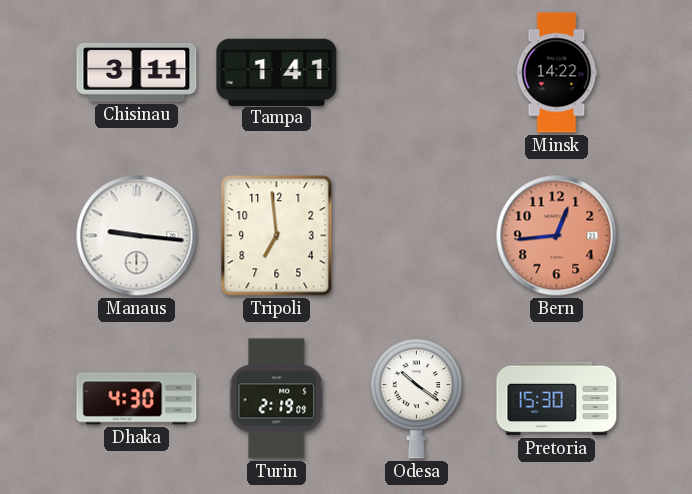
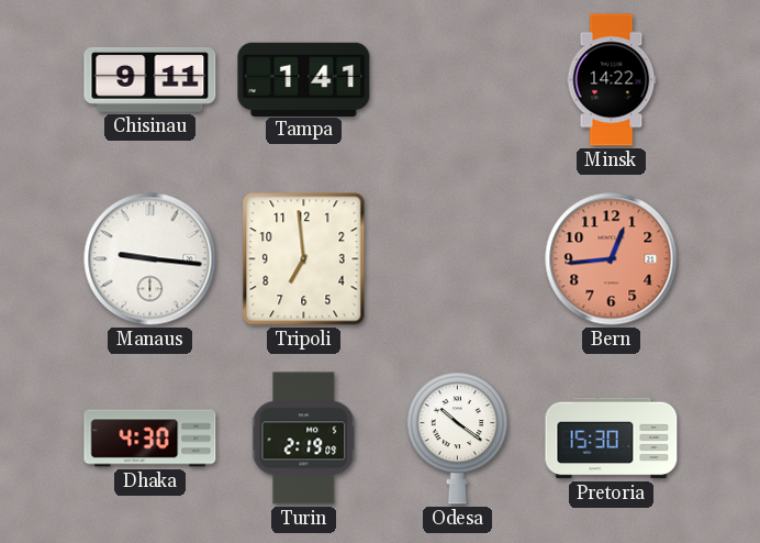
Chisinau: 3:11 -> 9:11
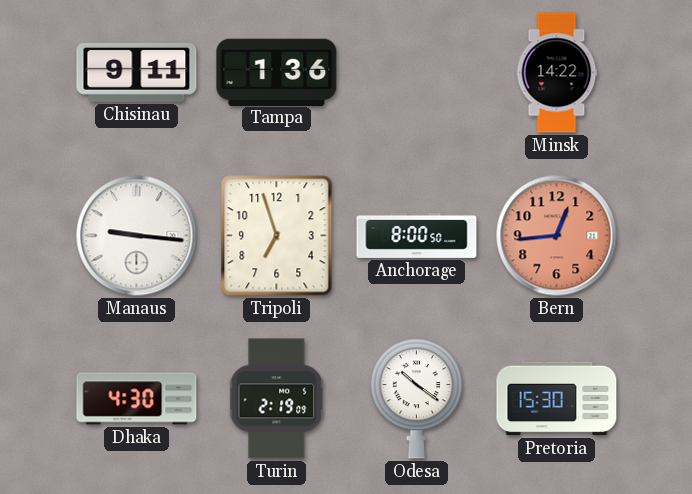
Tampa: 1:41 -> 1:36
Tripoli: 6:59 -> 6:57
Anchorage: none -> 8:00
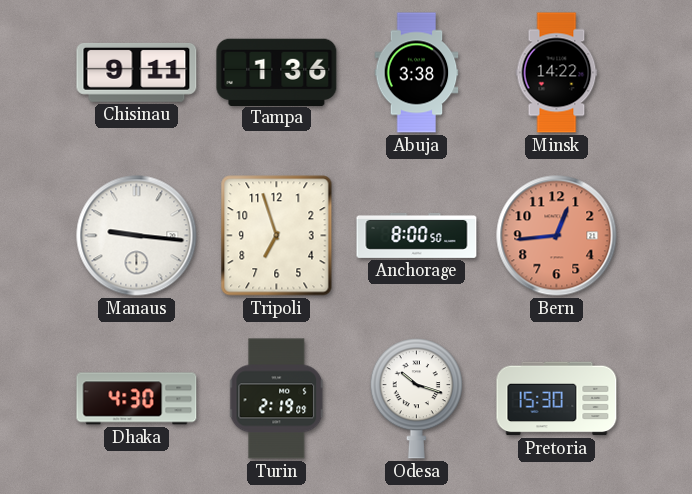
Abuja: none -> 3:38
Odesa: 10:21 -> 10:18
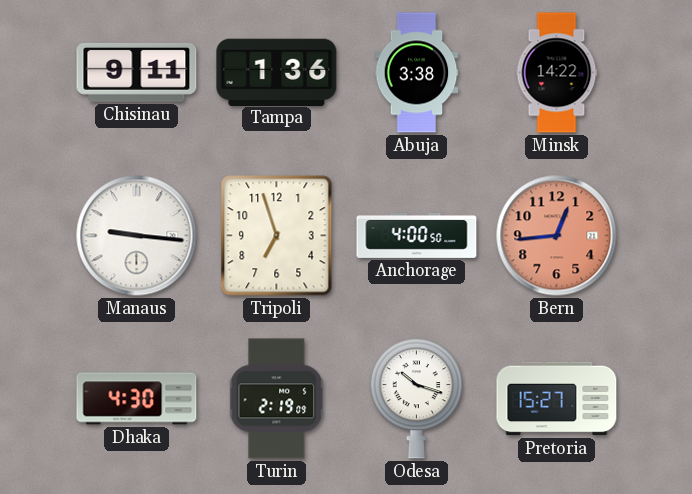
Anchorage: 8:00 -> 4:00
Pretoria: 15:30 -> 15:27
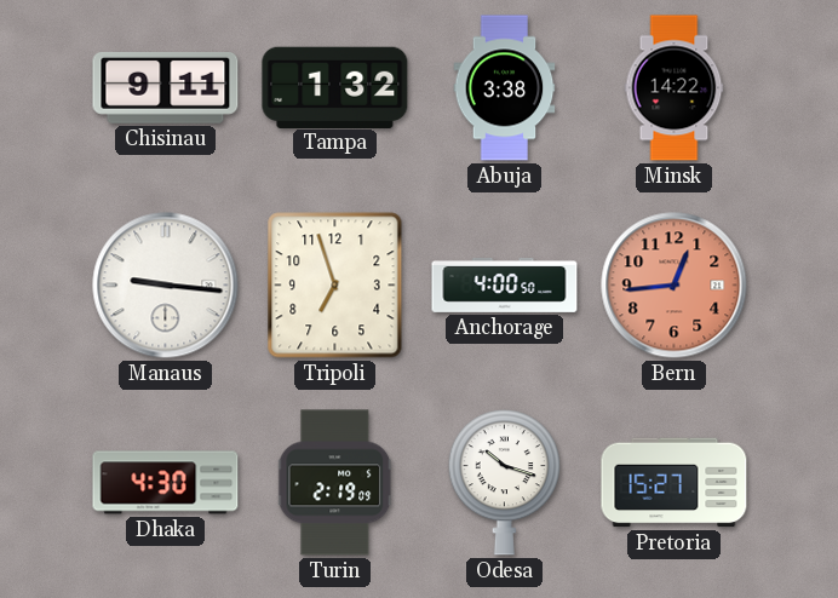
Tampa: 1:36 -> 1:32
